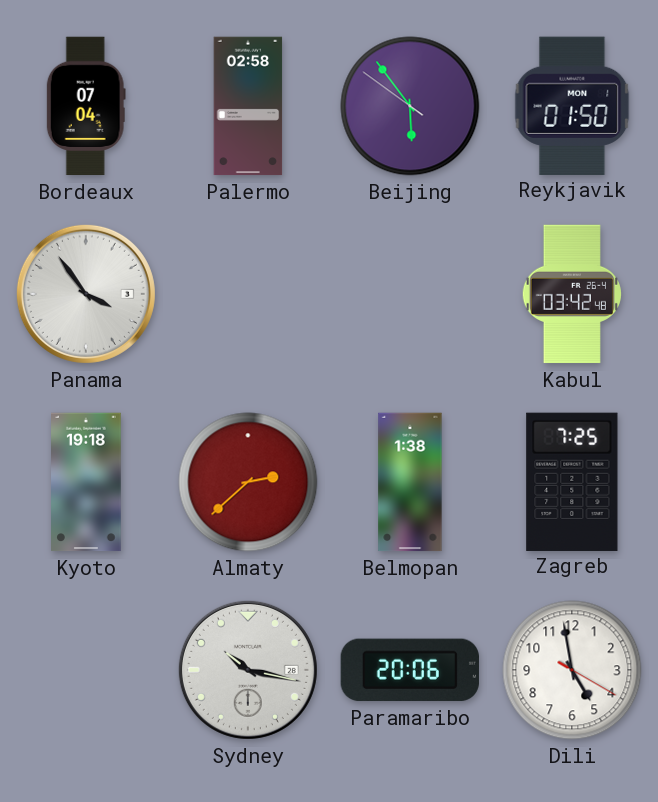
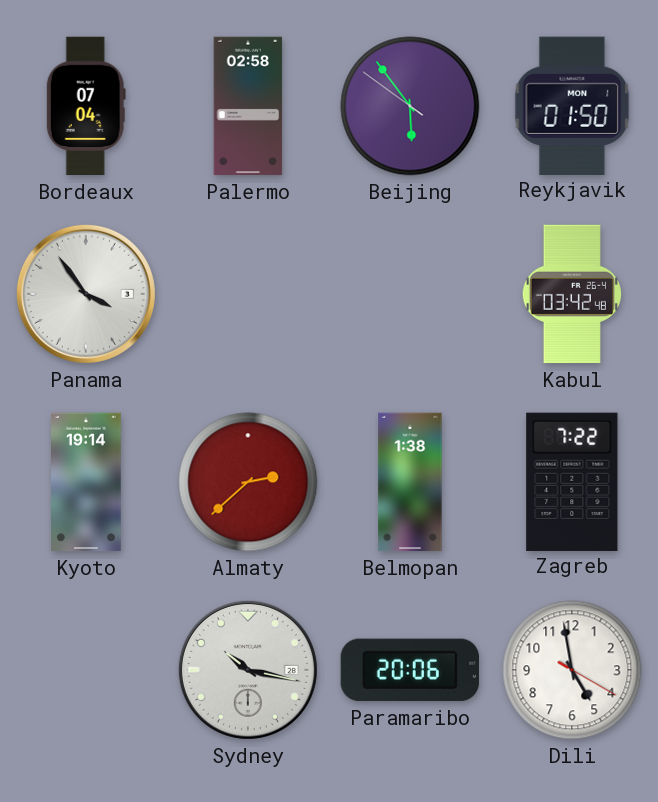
Kyoto: 19:18 -> 19:14
Zagreb: 7:25 -> 7:22
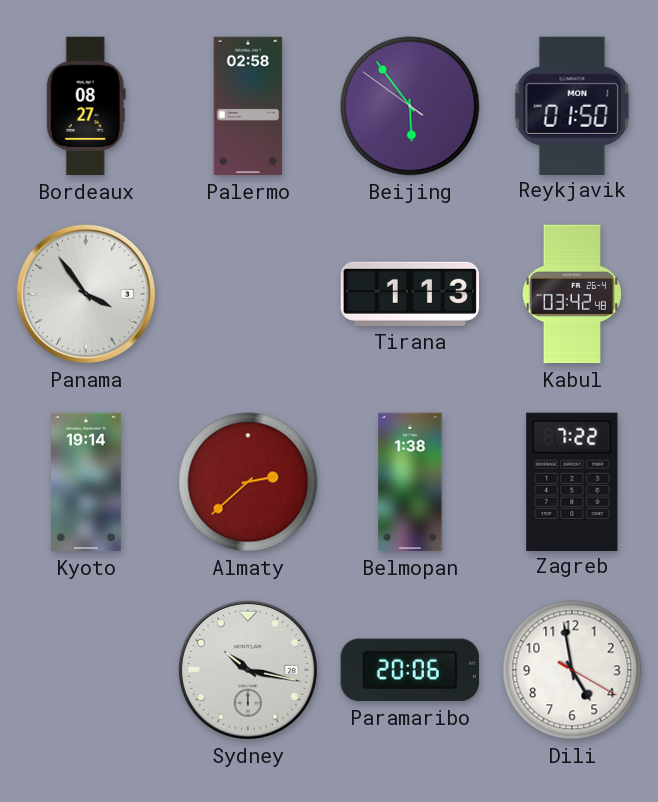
Bordeaux: 07:04 -> 08:27
Tirana: none -> 1:13
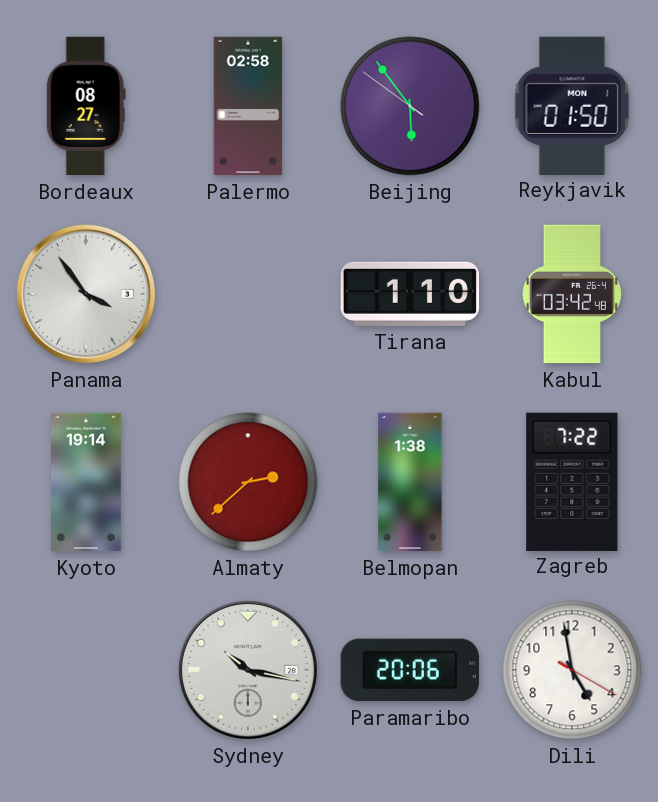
Tirana: 1:13 -> 1:10
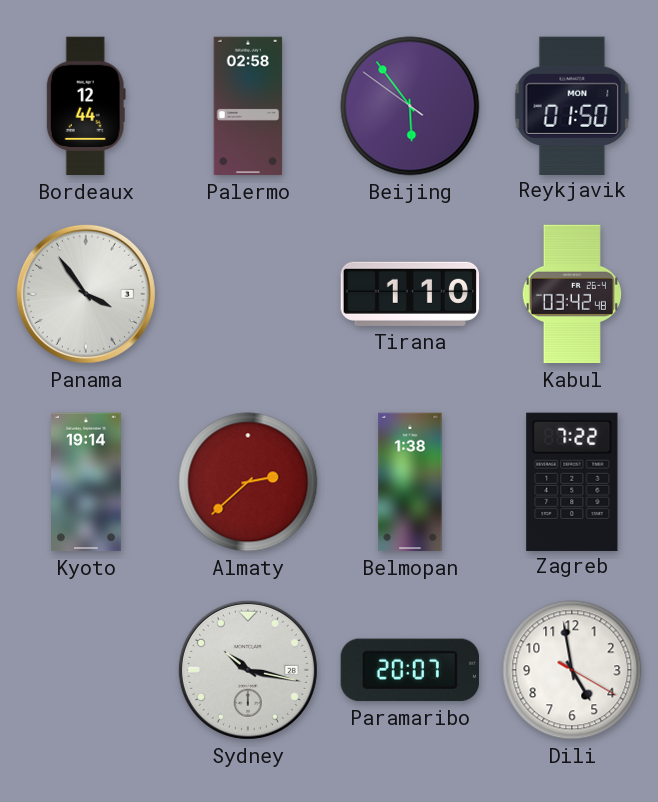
Bordeaux: 08:27 -> 12:44
Paramaribo: 20:06 -> 20:07
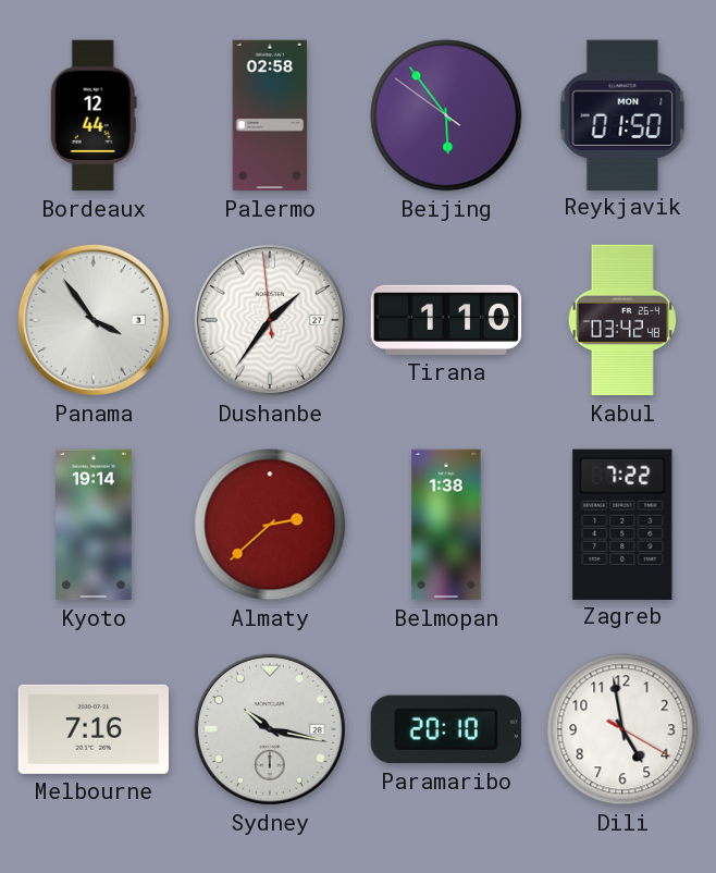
Dushanbe: none -> 1:35
Melbourne: none -> 7:16
Paramaribo: 20:07 -> 20:10
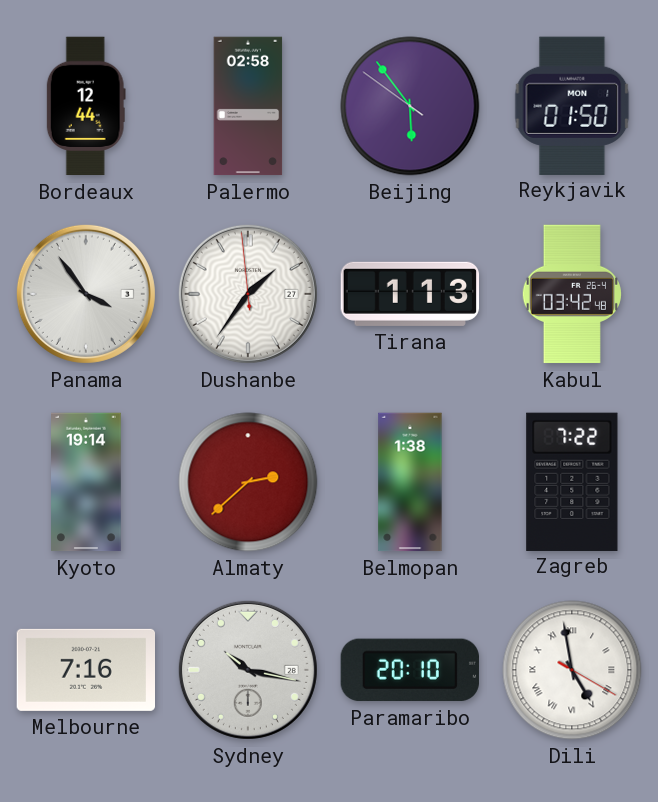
Tirana: 1:10 -> 1:13
Dili numerals: Arabic -> Roman
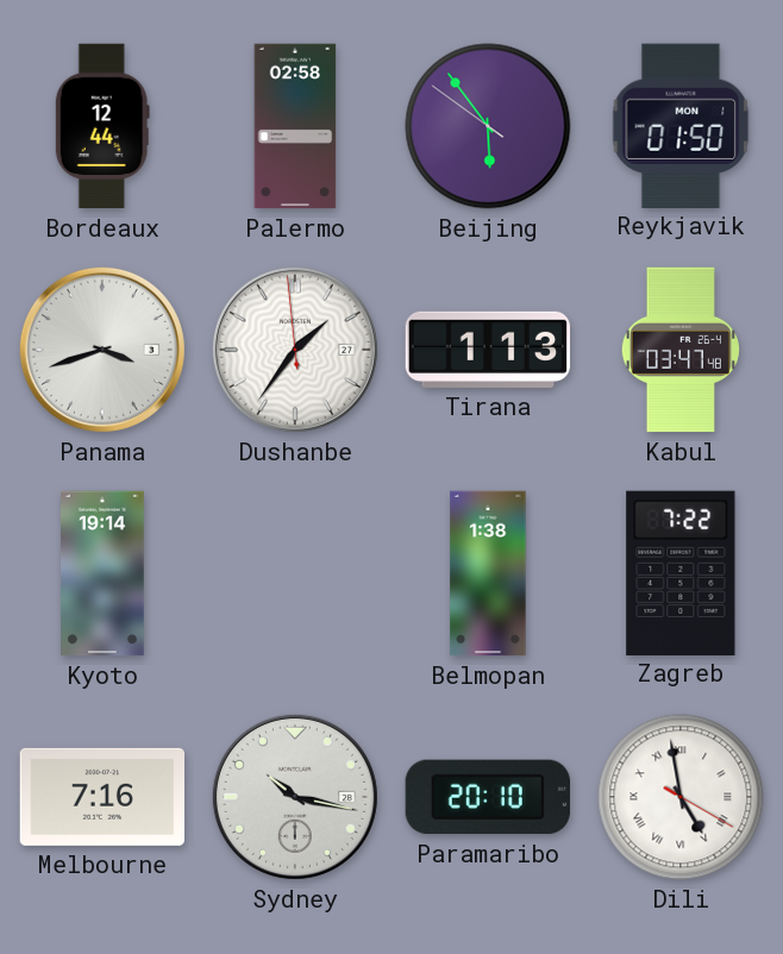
Panama: 3:54 -> 3:42
Kabul: 03:42 -> 03:47
Almaty: 2:38 -> none
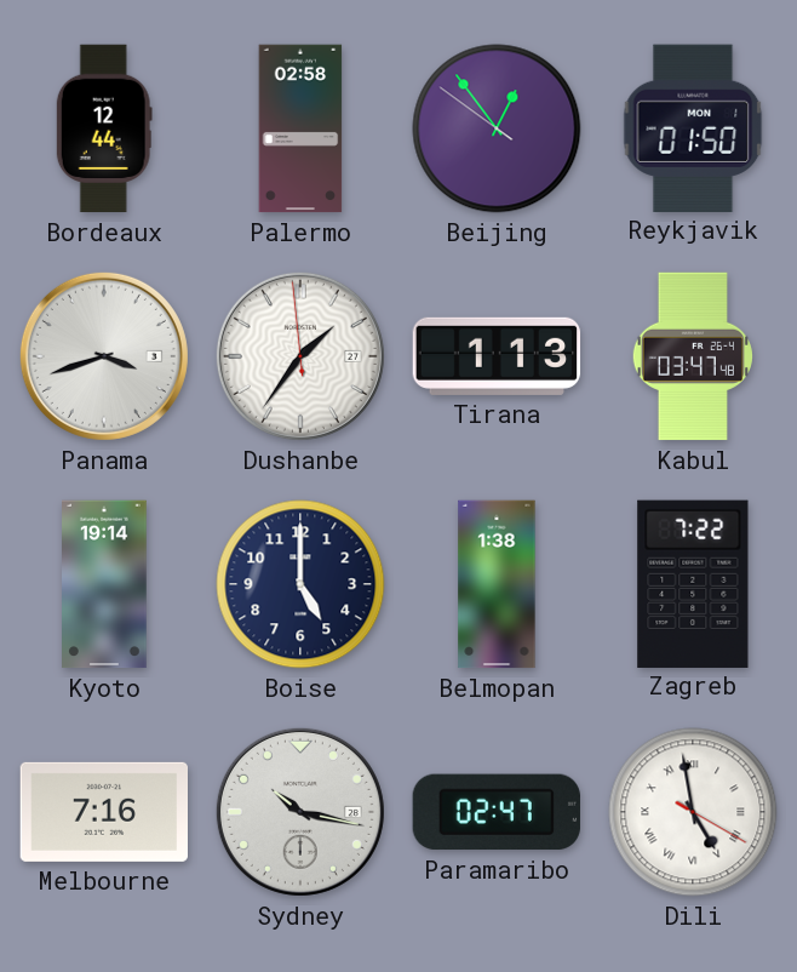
Beijing: 5:53 -> 12:53
Boise: none -> 5:00
Paramaribo: 20:10 -> 02:47
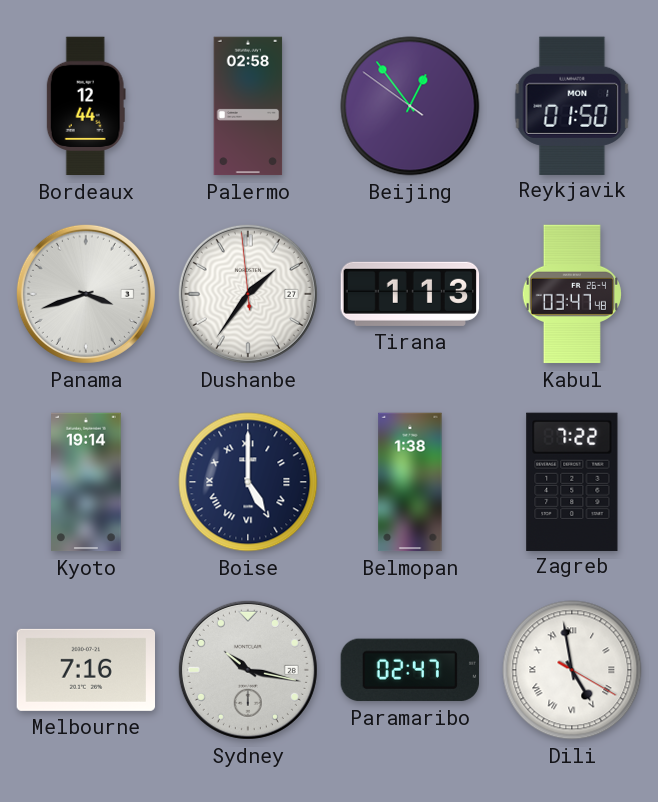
Boise numerals: Arabic -> Roman
